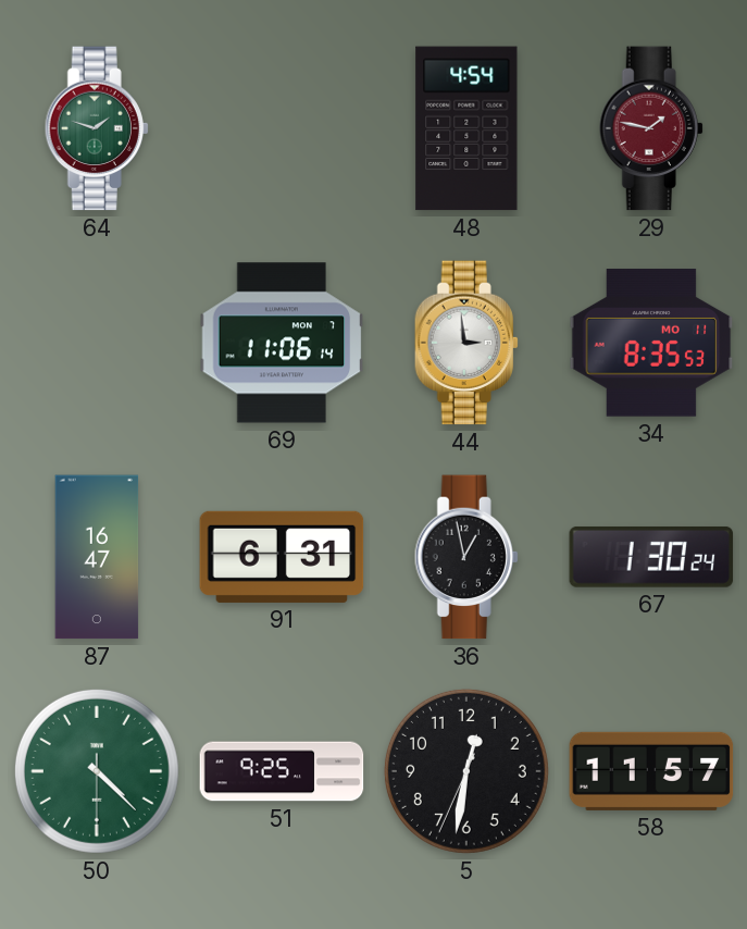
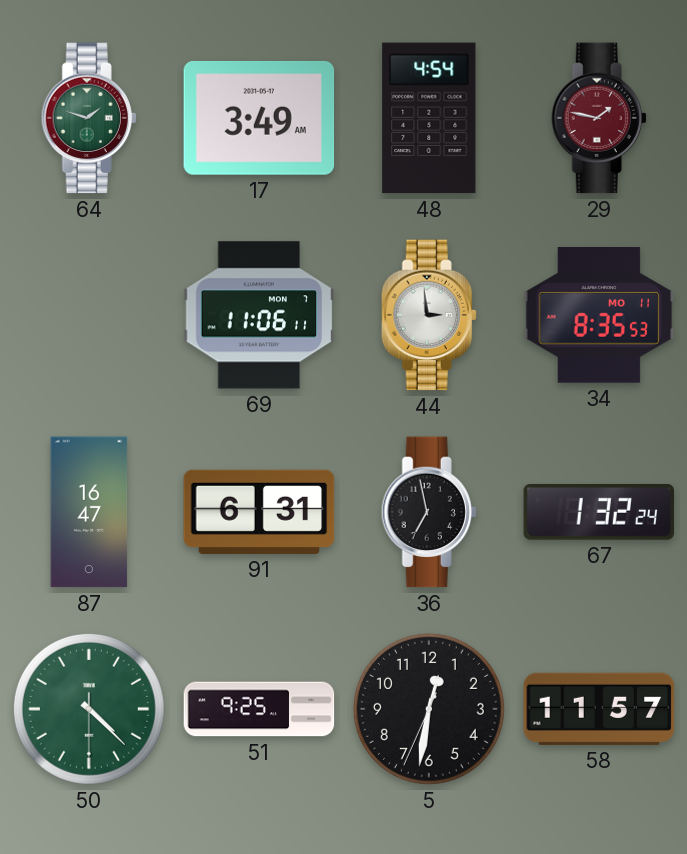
17: none -> 3:49
69: 11:06:14 -> 11:06:11
36: 12:58 -> 6:58
67: 1:30 -> 1:32
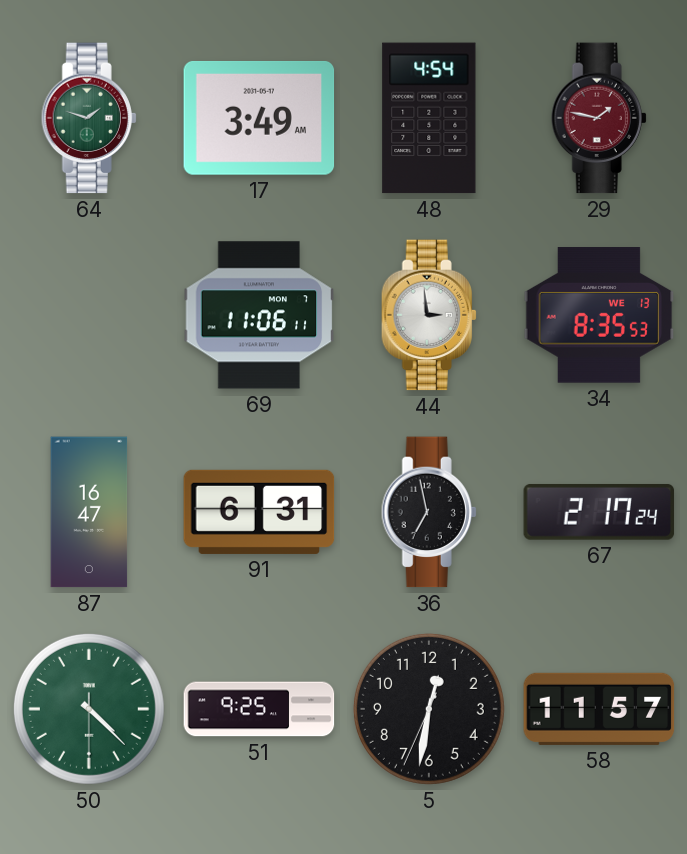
34 date: MO 11 -> WE 13
67: 1:32 -> 2:17
